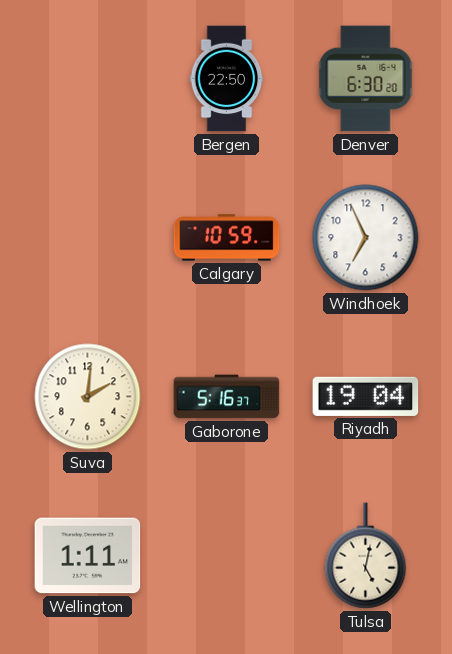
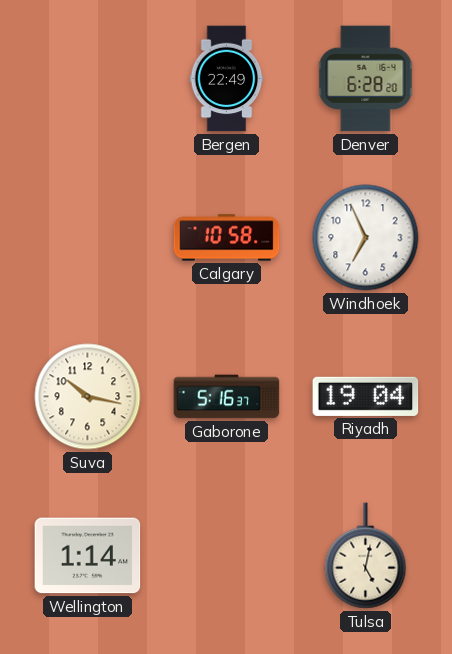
Bergen: 22:50 -> 22:49
Denver: 6:30 -> 6:28
Calgary: 10:59 -> 10:58
Suva: 2:01 -> 10:17
Wellington: 1:11 -> 1:14
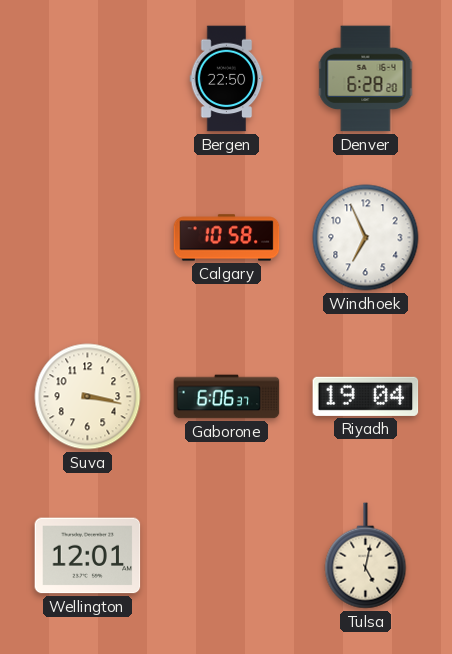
Bergen: 22:49 -> 22:50
Suva: 10:17 -> 3:17
Gaborone: 5:16 -> 6:06
Wellington: 1:14 -> 12:01
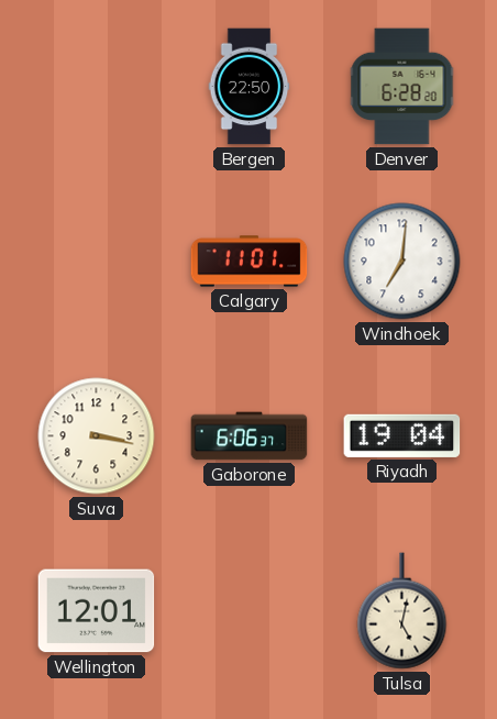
Calgary: 10:58 -> 11:01
Windhoek: 6:56 -> 7:01
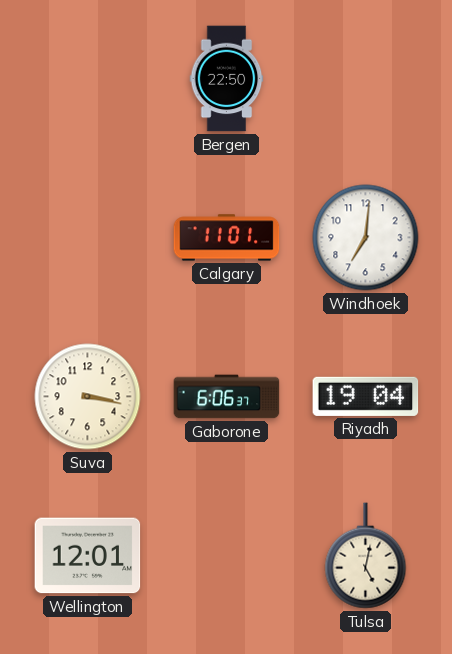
Denver: 6:28 -> none
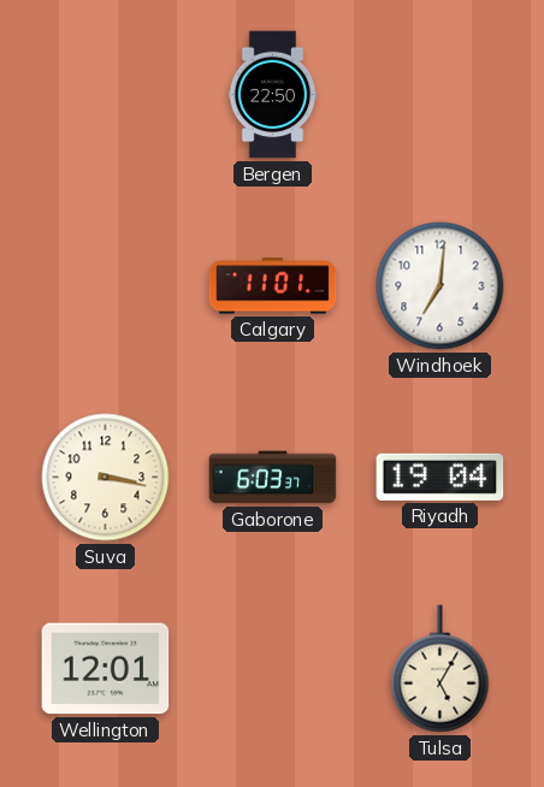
Gaborone: 6:06 -> 6:03
Tulsa: 5:02 -> 5:05
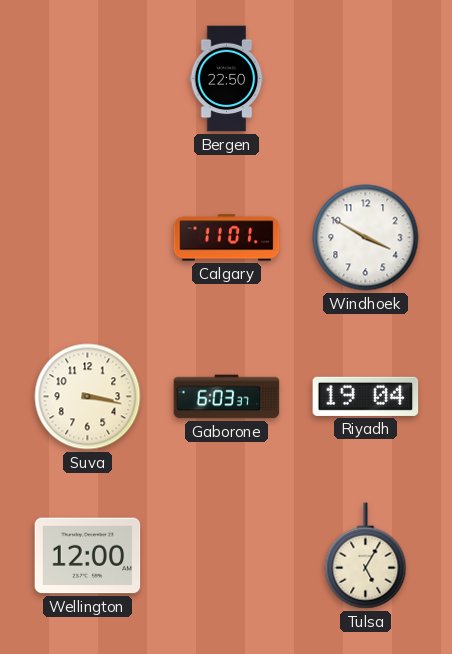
Windhoek: 7:01 -> 3:50
Wellington: 12:01 -> 12:00
